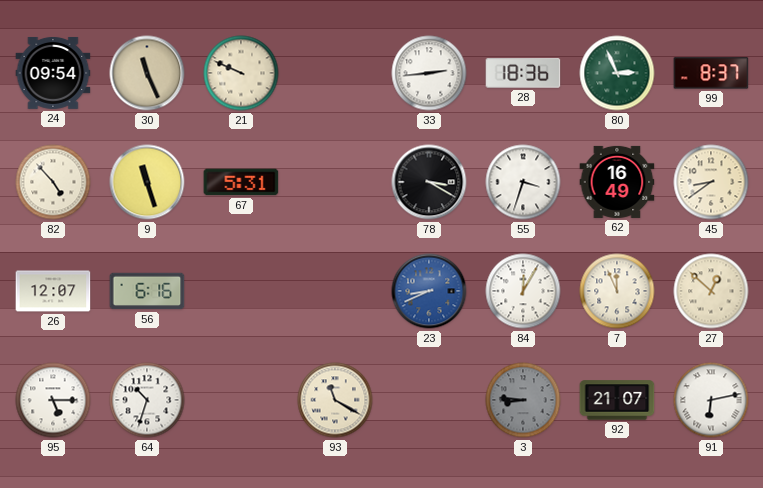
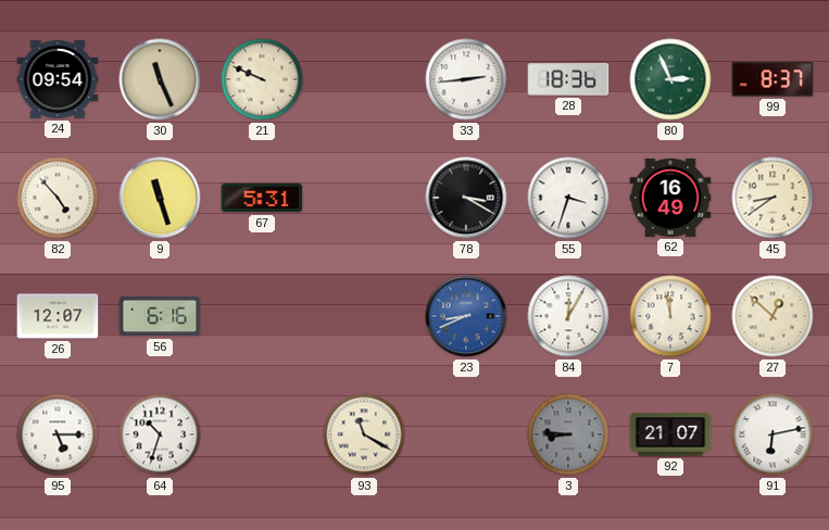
7: 11:56 -> 11:58
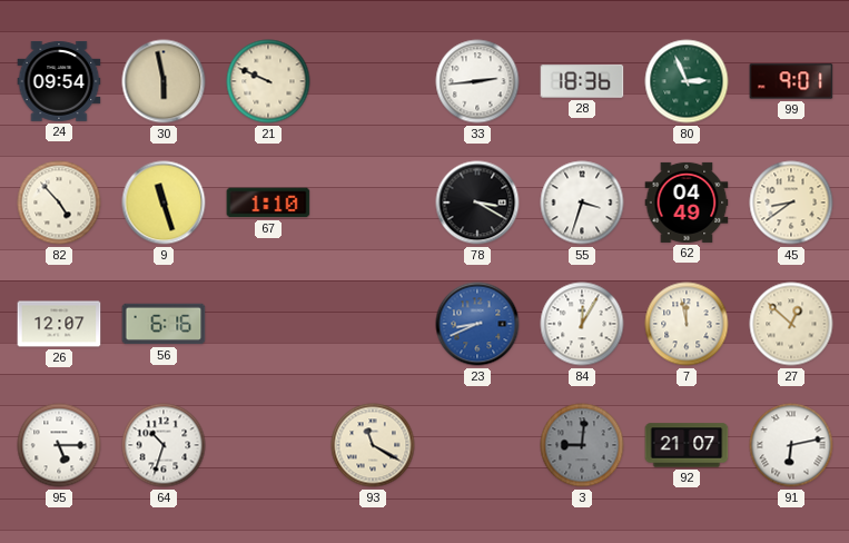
30: 11:26 -> 5:58
99: 8:37 -> 9:01
67: 5:31 -> 1:10
62: 16:49 -> 04:49
3: 8:46 -> 9:01
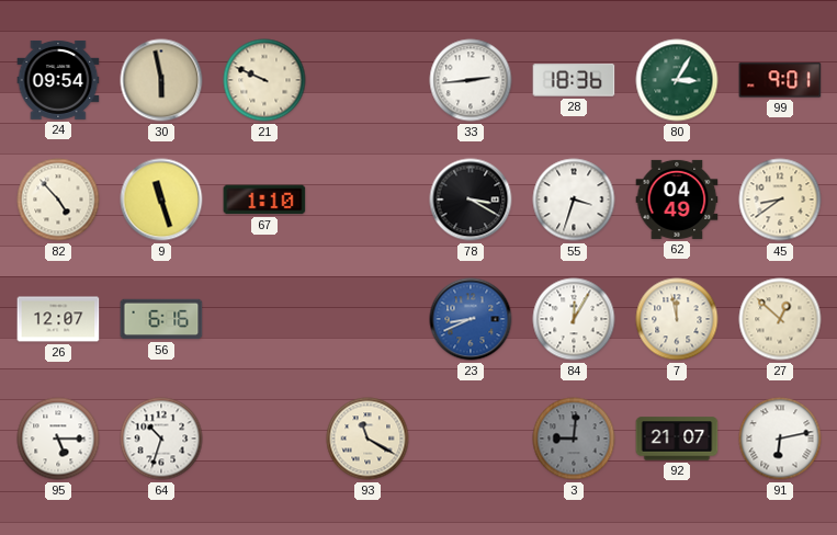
80: 2:56 -> 3:05
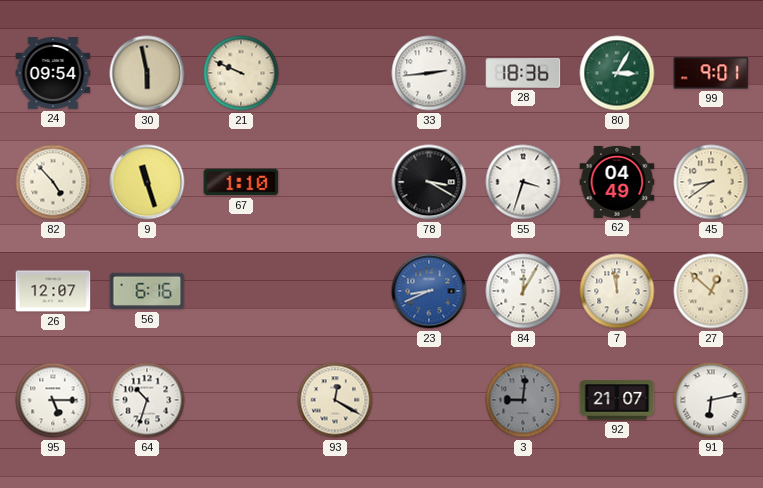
93: 11:20 -> 12:20
